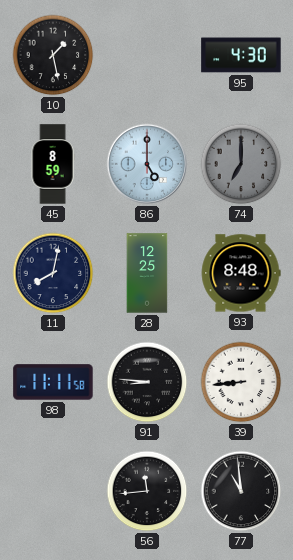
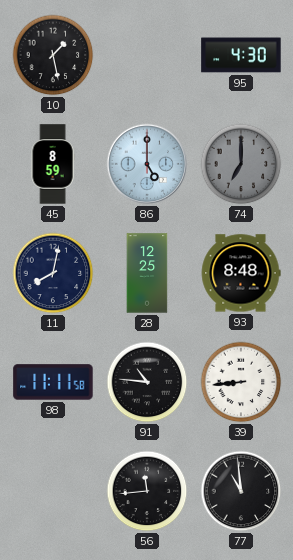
91: 8:46 -> 10:46
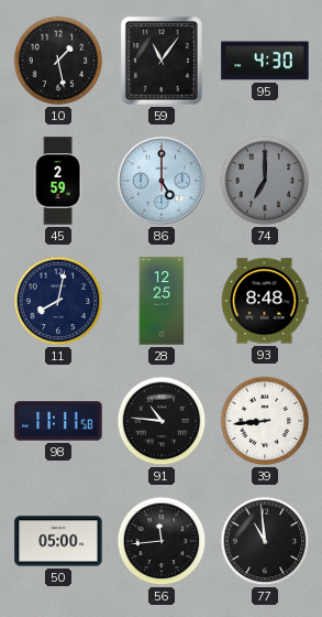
59: none -> 11:06
45: 8:59 -> 2:59
50: none -> 05:00
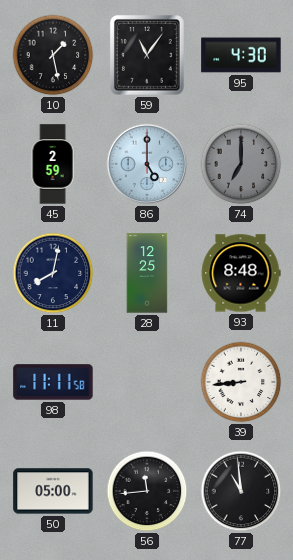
91: 10:46 -> none
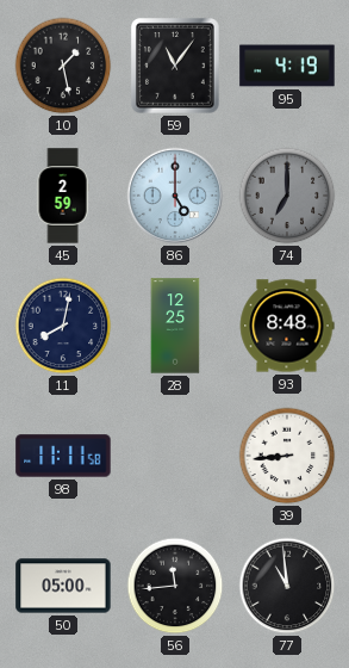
95: 4:30 -> 4:19
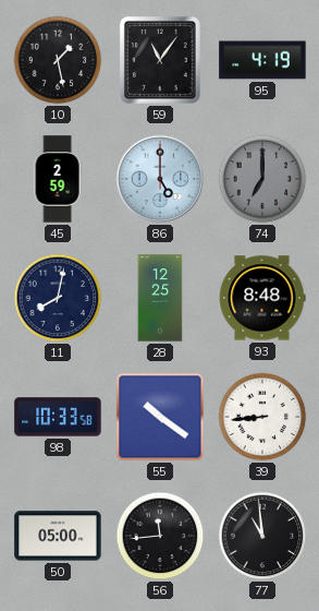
98: 11:11 -> 10:33
55: none -> 10:21
